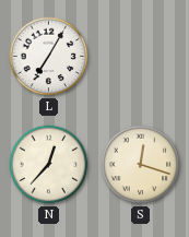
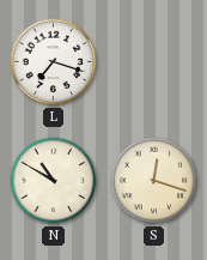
L: 7:05 -> 7:18
N: 12:37 -> 10:50
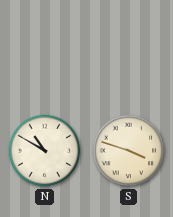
L: 7:18 -> none
S: 12:18 -> 3:48
